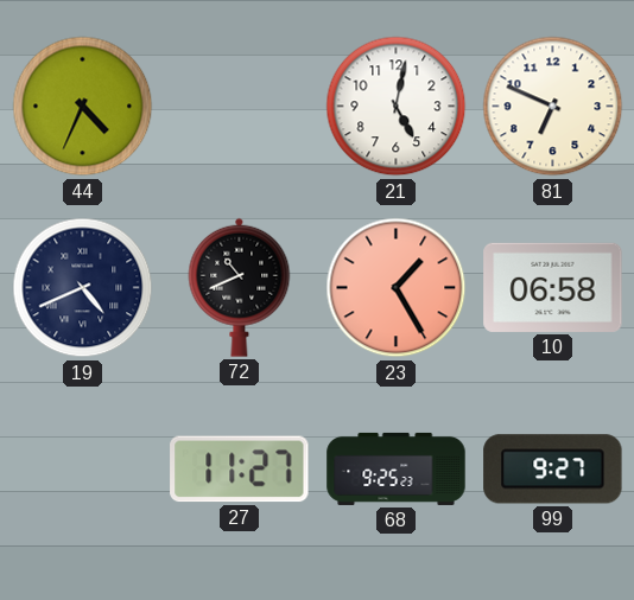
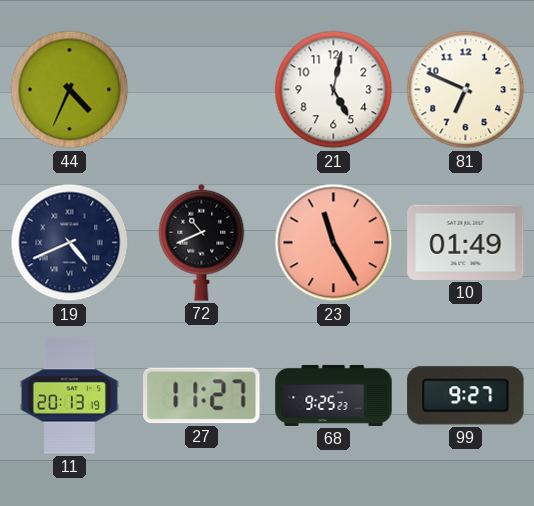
23: 1:25 -> 11:25
10: 06:58 -> 01:49
11: none -> 20:13
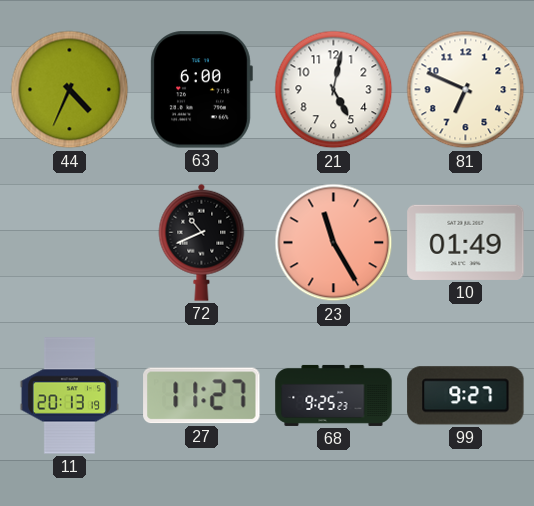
63: none -> 6:00
19: 4:41 -> none
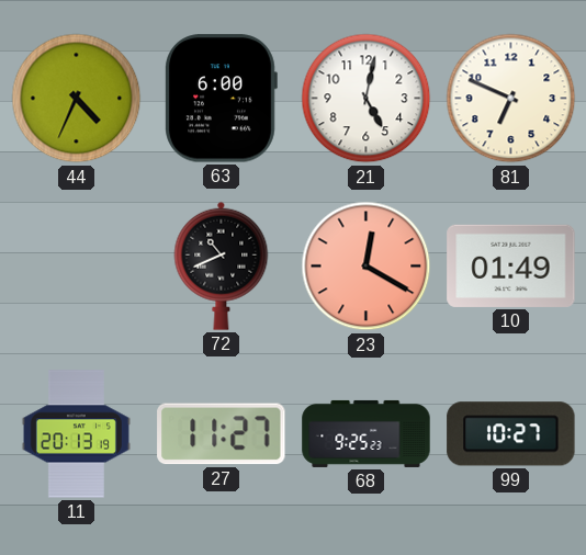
23: 11:25 -> 12:20
99: 9:27 -> 10:27
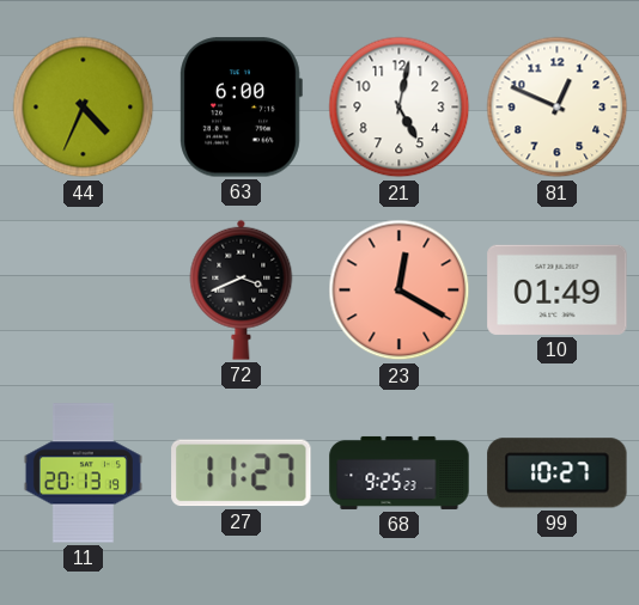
81: 6:49 -> 12:49
72: 10:41 -> 3:41
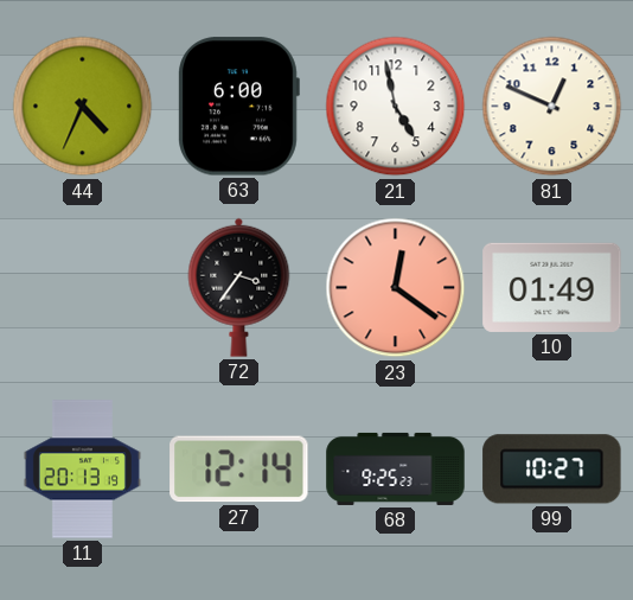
21: 5:02 -> 4:58
72: 3:41 -> 3:36
23: 12:20 -> 12:21
27: 11:27 -> 12:14
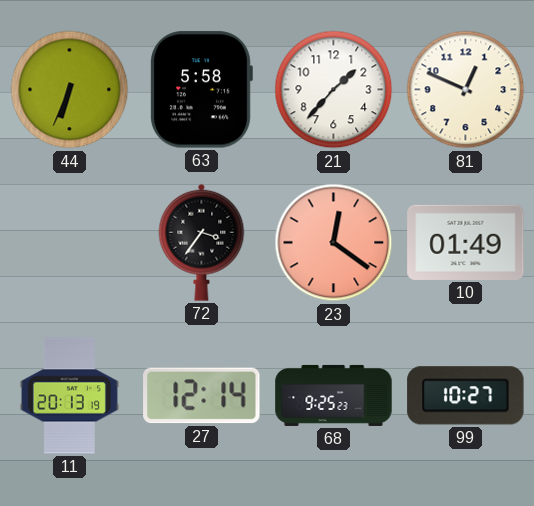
44: 4:34 -> 6:34
63: 6:00 -> 5:58
21: 4:58 -> 1:37
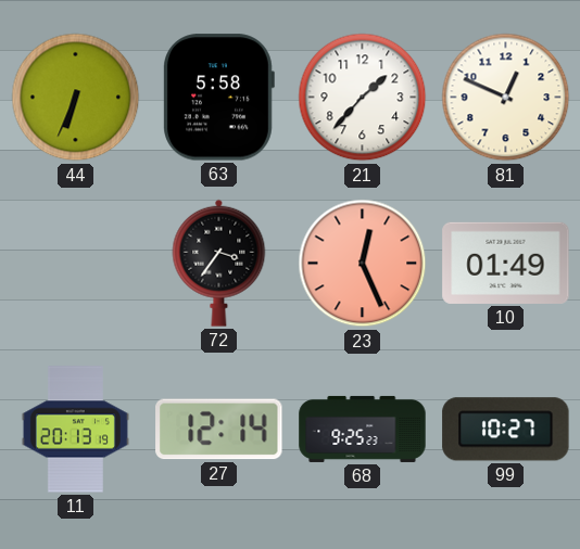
23: 12:21 -> 12:26
